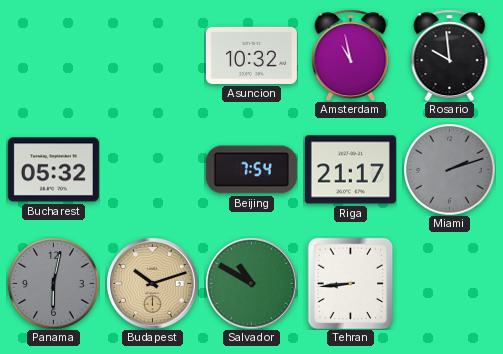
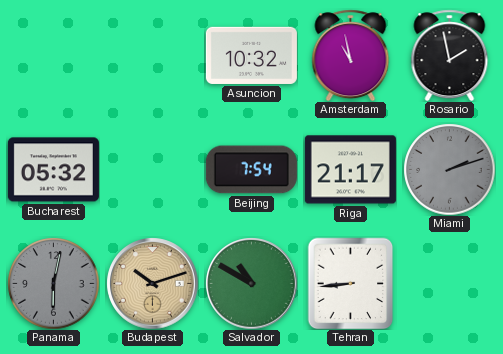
Rosario: 9:59 -> 1:58
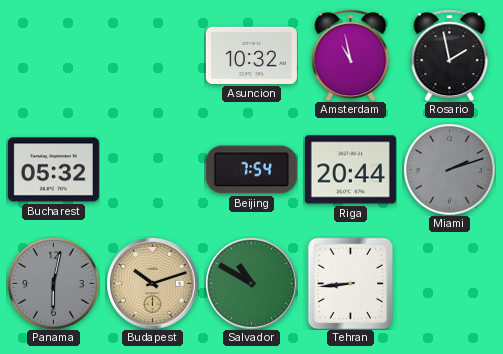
Riga: 21:17 -> 20:44
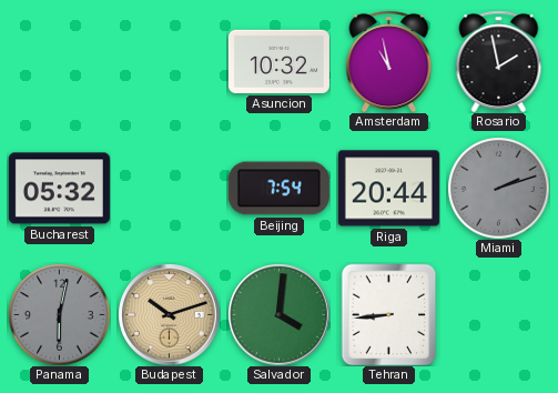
Salvador: 10:50 -> 4:01
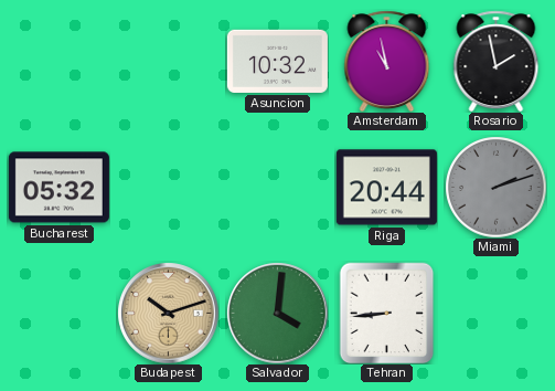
Beijing: 7:54 -> none
Panama: 6:02 -> none
